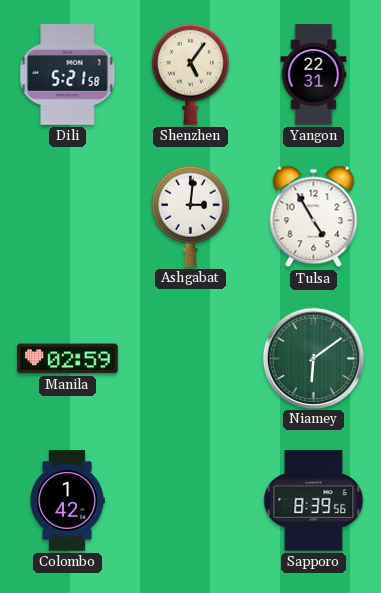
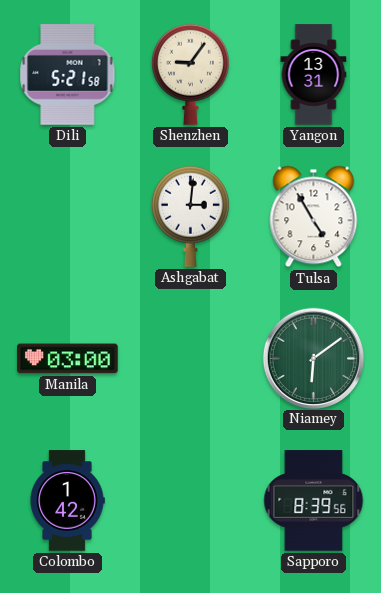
Shenzhen: 5:06 -> 9:06
Yangon: 22:31 -> 13:31
Manila: 02:59 -> 03:00
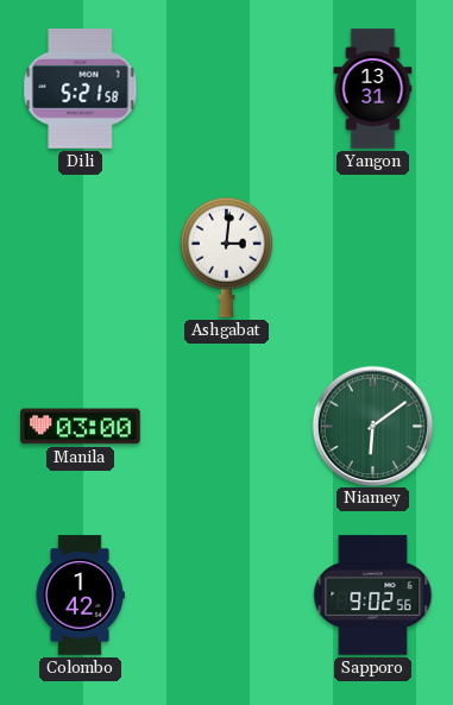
Shenzhen: 9:06 -> none
Tulsa: 4:55 -> none
Sapporo: 8:39 -> 9:02
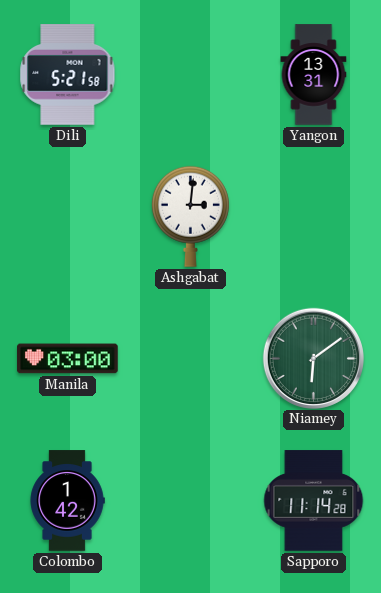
Sapporo: 9:02 -> 11:14
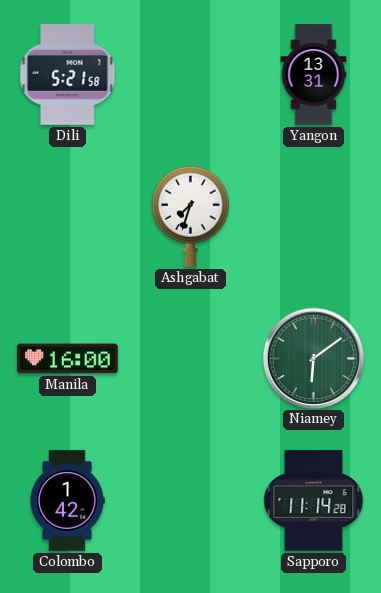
Ashgabat: 3:01 -> 7:33
Manila: 03:00 -> 16:00
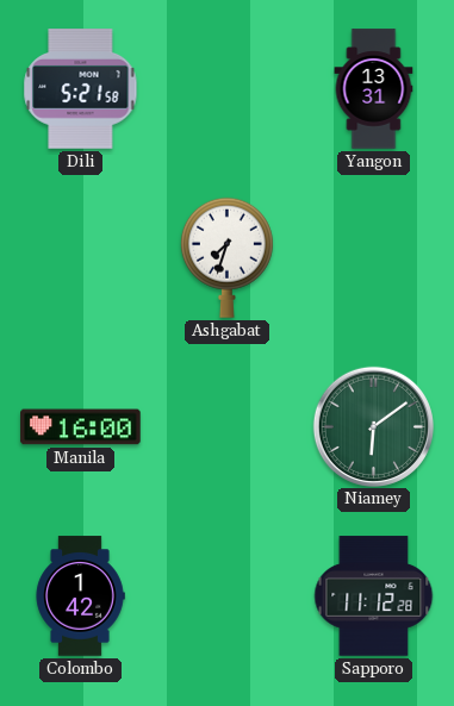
Sapporo: 11:14 -> 11:12
